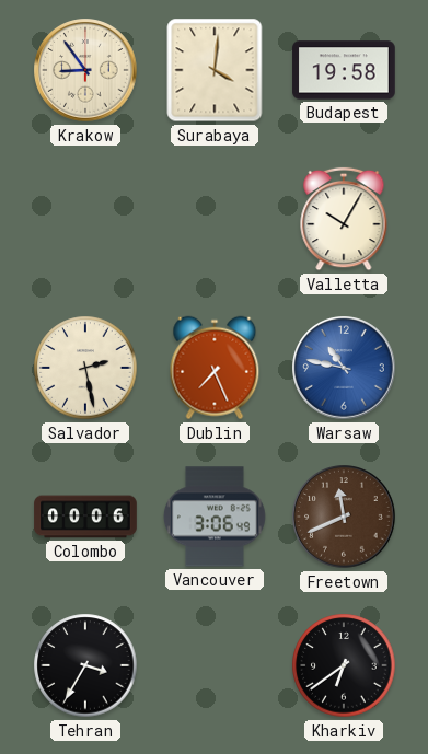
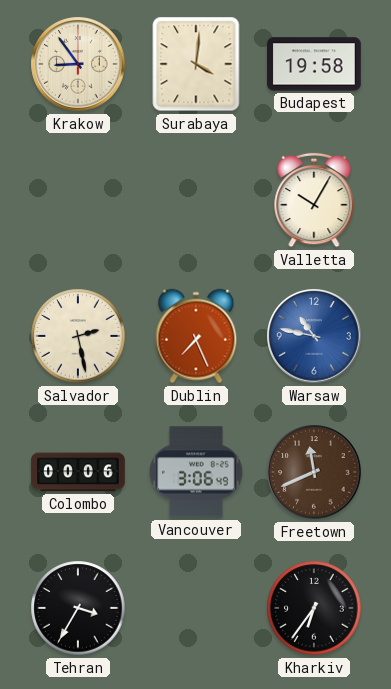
Kharkiv: 6:39 -> 6:36
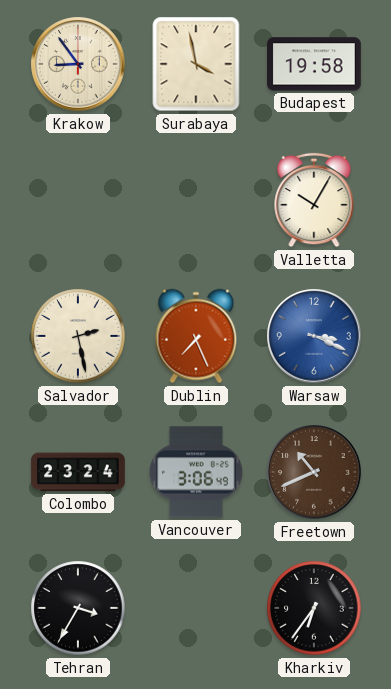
Surabaya: 4:01 -> 3:58
Warsaw: 10:47 -> 3:19
Colombo: 00:06 -> 23:24
Freetown: 11:41 -> 10:41
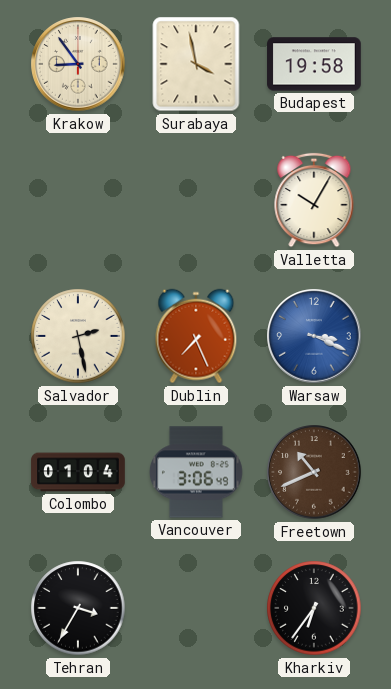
Colombo: 23:24 -> 01:04
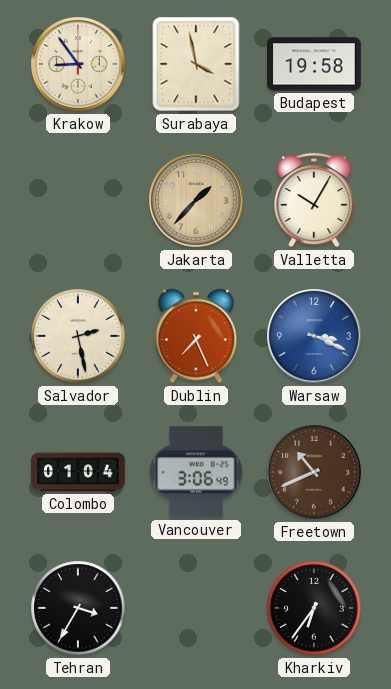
Jakarta: none -> 1:37
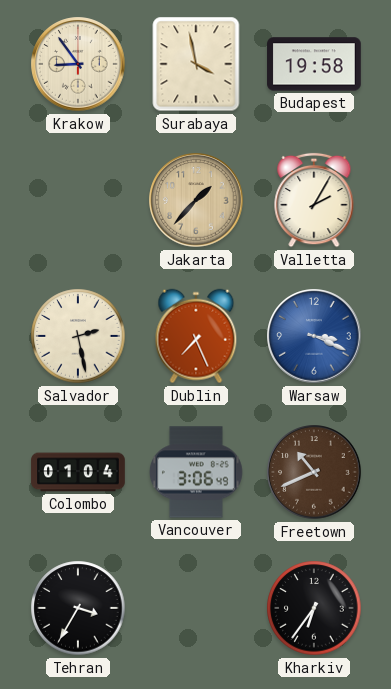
Valletta: 10:05 -> 2:05
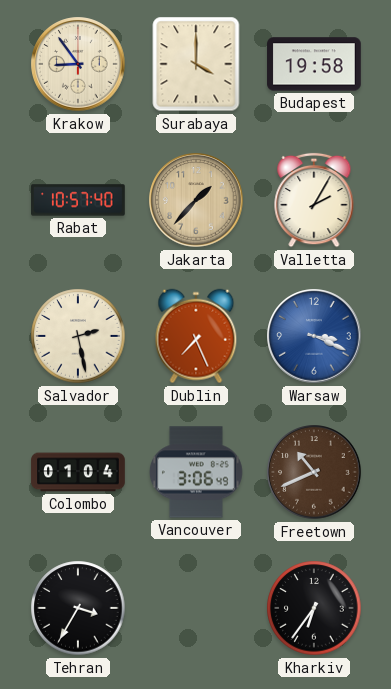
Surabaya: 3:58 -> 4:00
Rabat: none -> 10:57
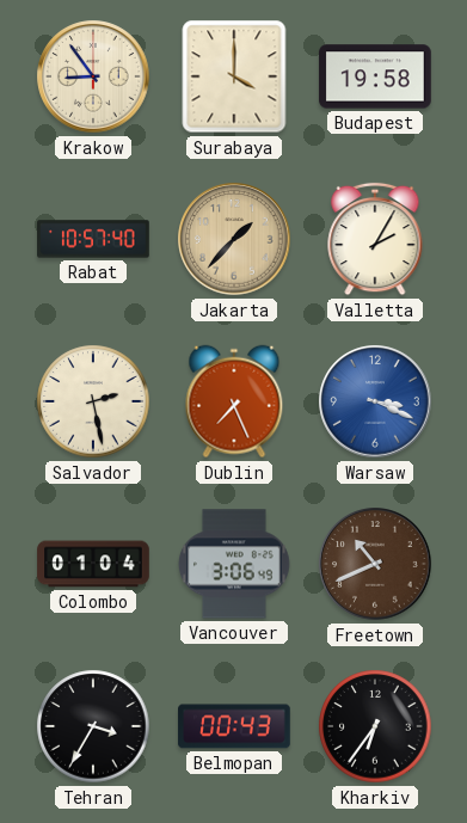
Belmopan: none -> 00:43
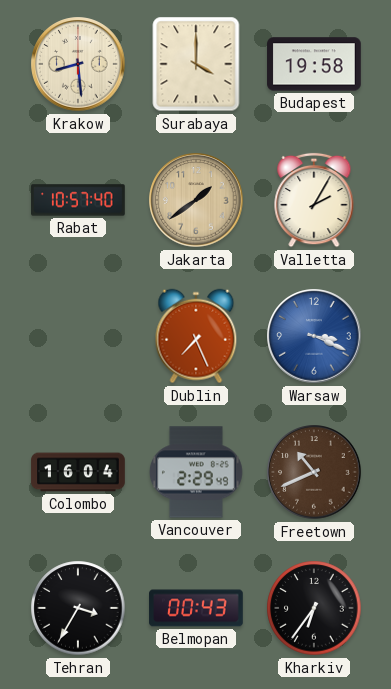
Krakow: 8:54 -> 8:29
Jakarta: 1:37 -> 1:39
Salvador: 2:28 -> none
Colombo: 01:04 -> 16:04
Vancouver: 3:06 -> 2:29
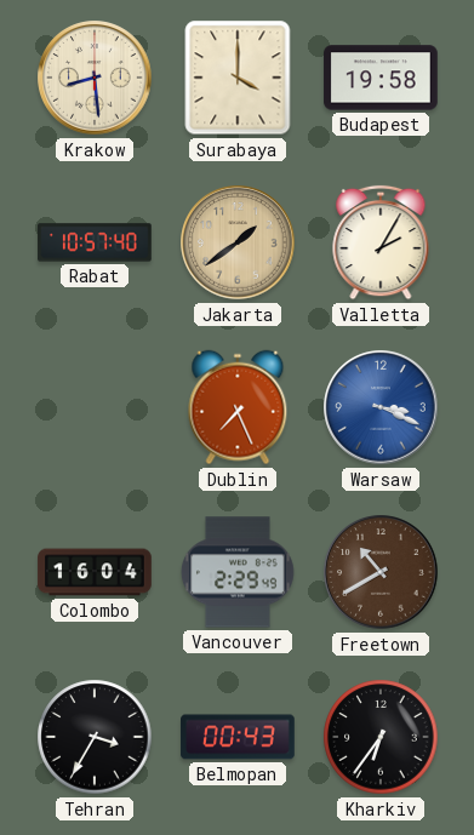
Freetown: 10:41 -> 10:40
